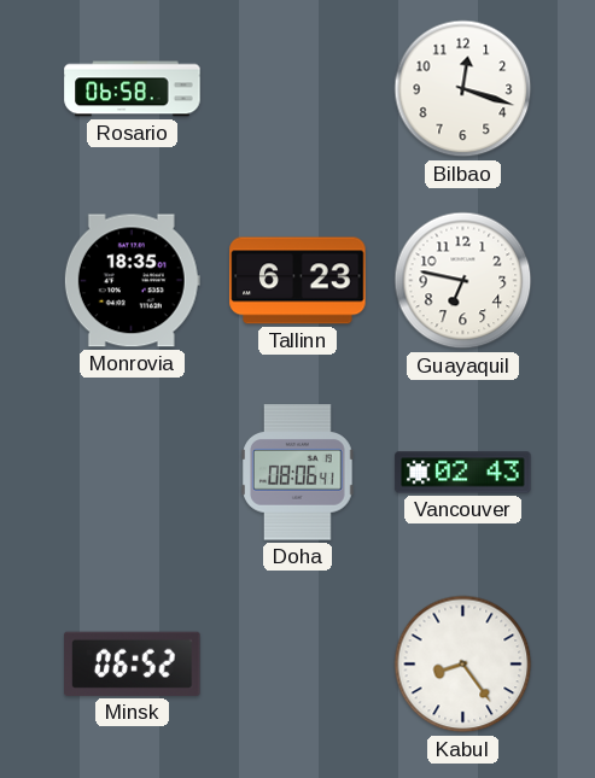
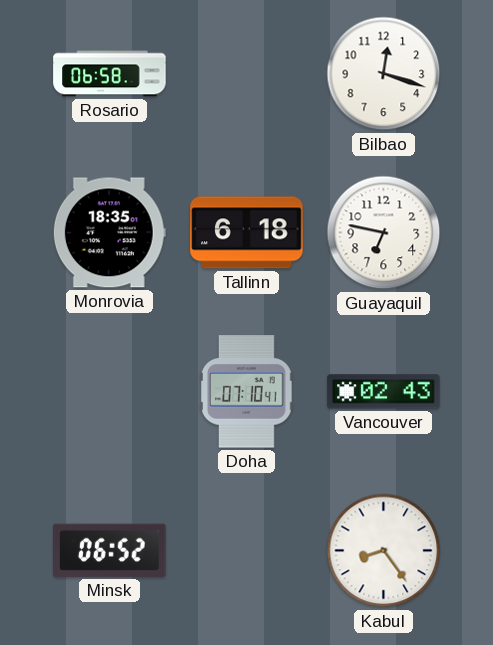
Tallinn: 6:23 -> 6:18
Doha: 08:06 -> 07:10
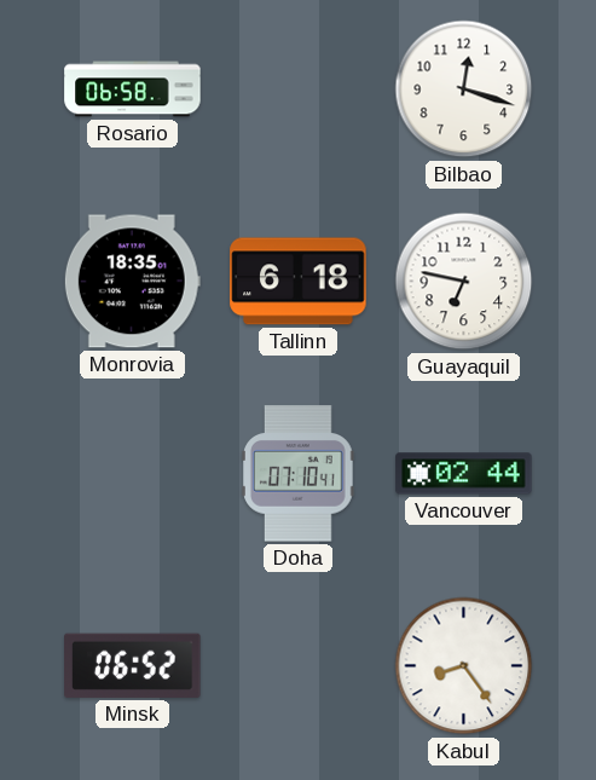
Vancouver: 02:43 -> 02:44
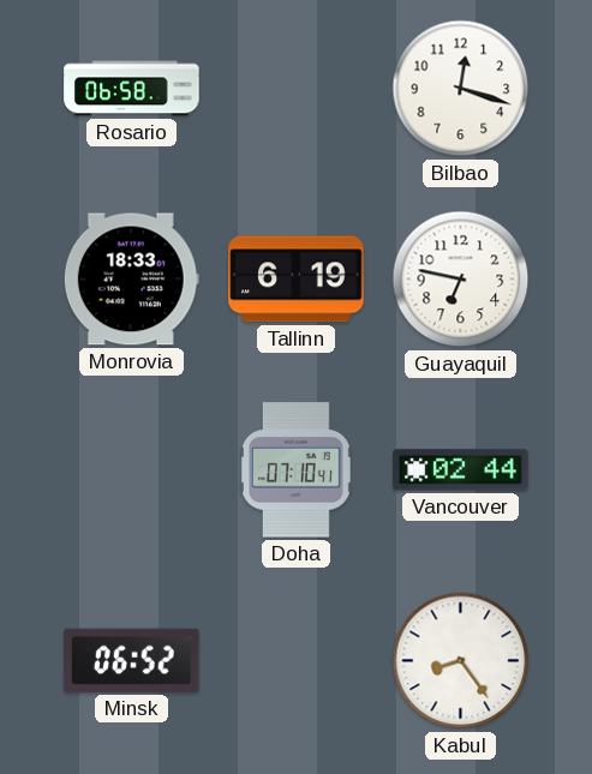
Monrovia: 18:35 -> 18:33
Tallinn: 6:18 -> 6:19
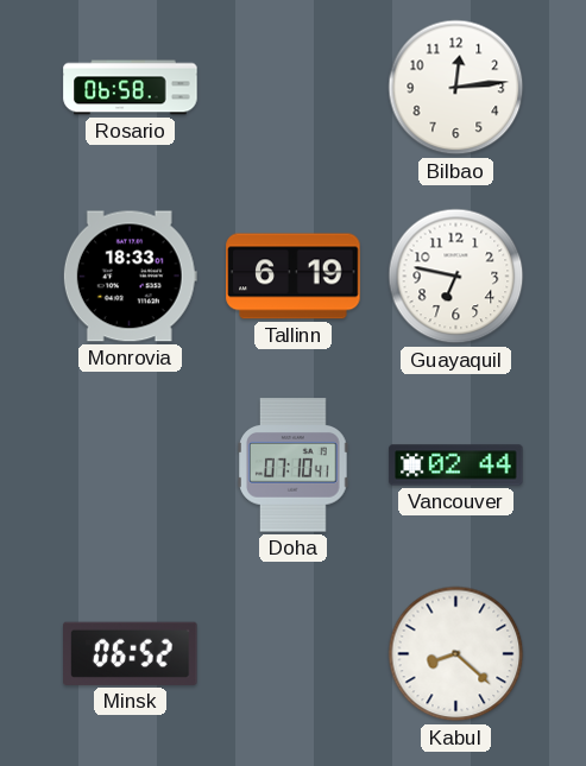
Bilbao: 12:18 -> 12:14
Kabul: 8:24 -> 8:22
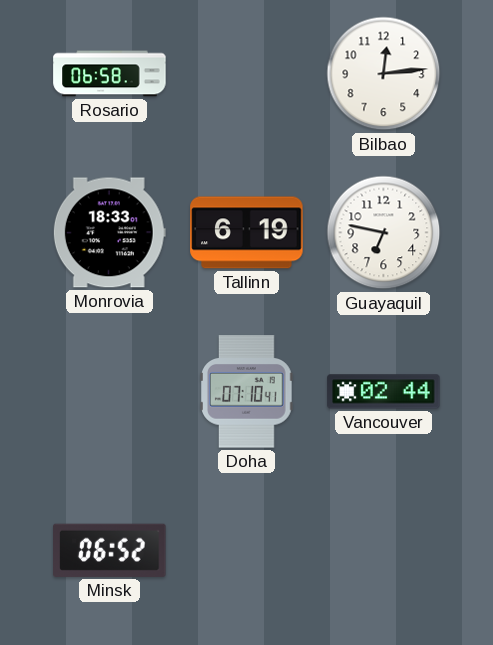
Kabul: 8:22 -> none
